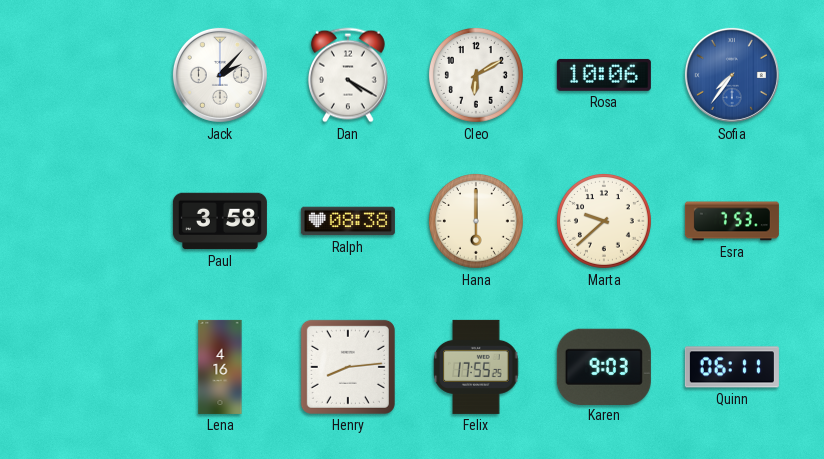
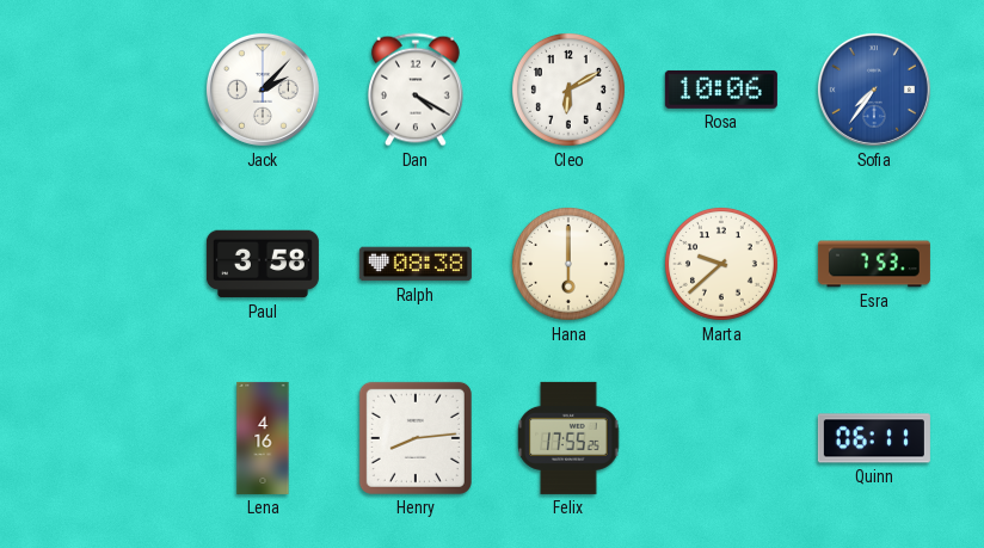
Karen: 9:03 -> none
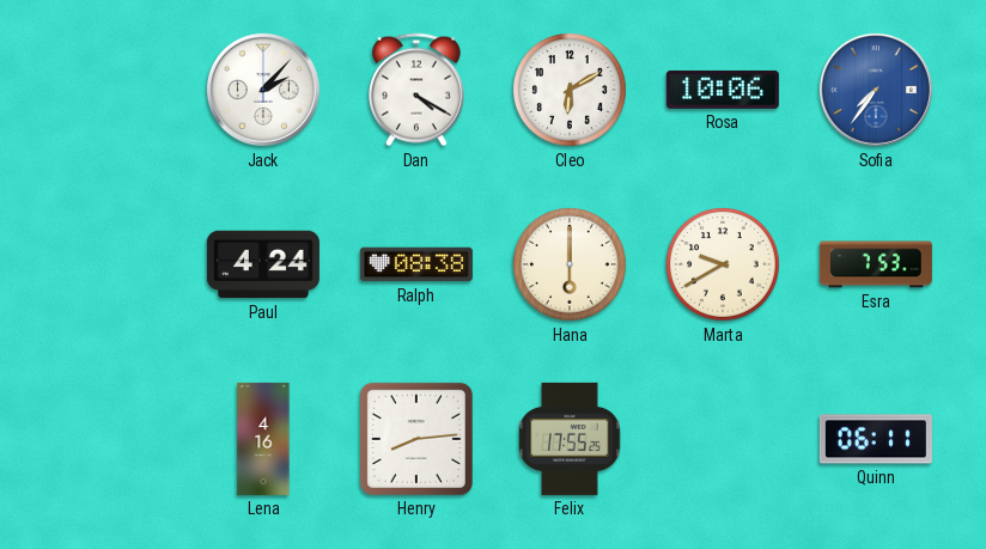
Paul: 3:58 -> 4:24
Marta: 9:38 -> 9:40
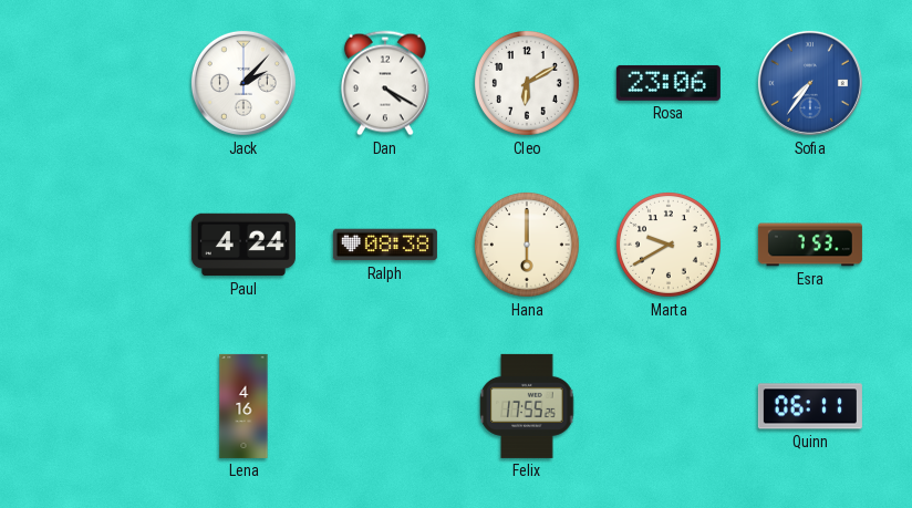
Rosa: 10:06 -> 23:06
Henry: 8:14 -> none
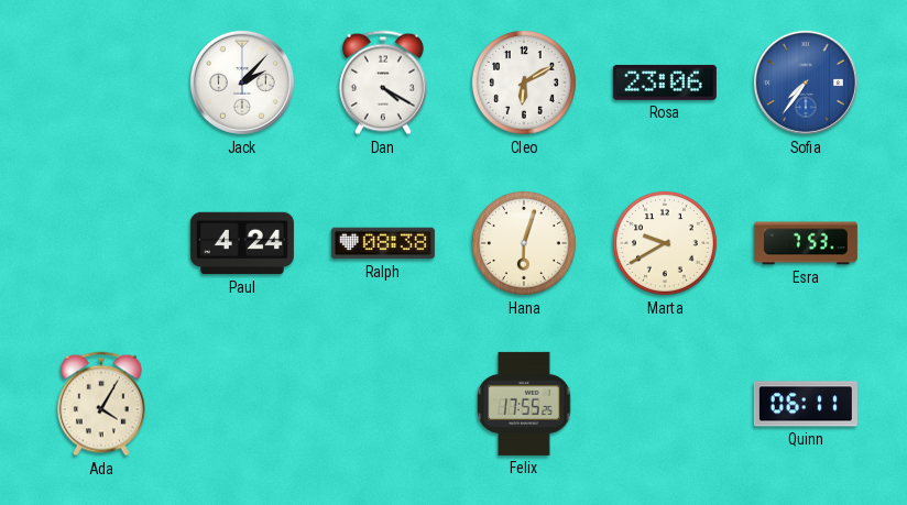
Hana: 6:00 -> 6:03
Ada: none -> 4:05
Lena: 4:16 -> none
